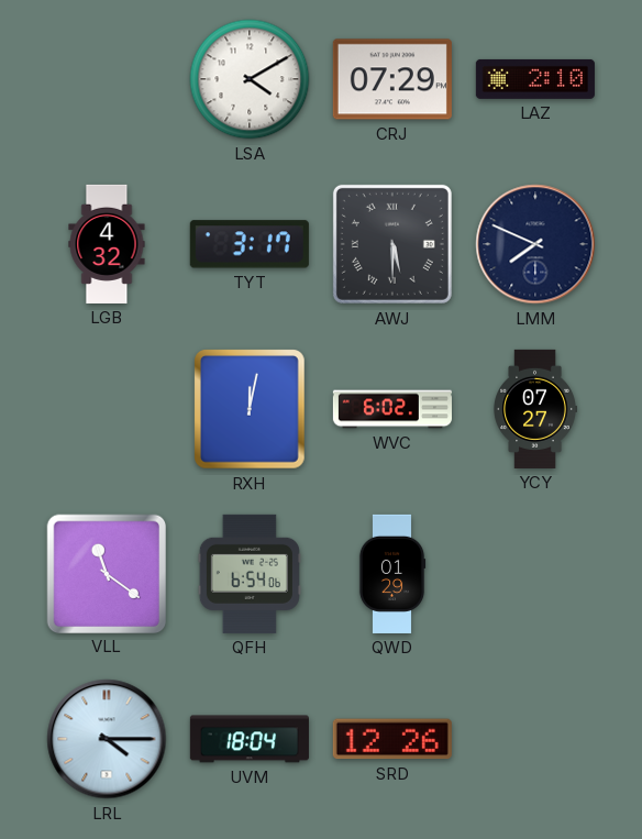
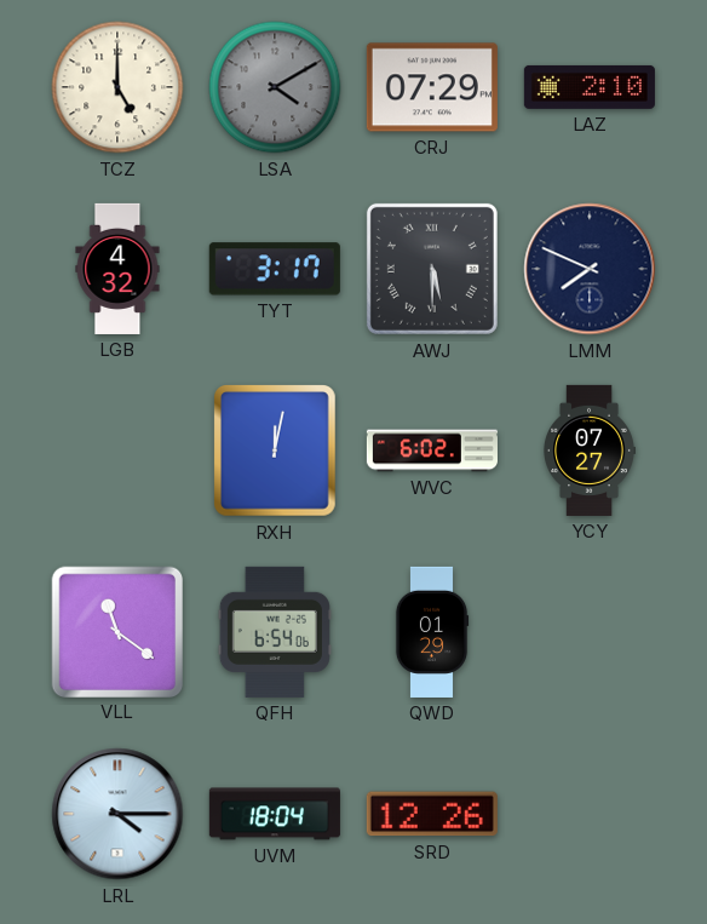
TCZ: none -> 5:00
LSA dial: white -> grey
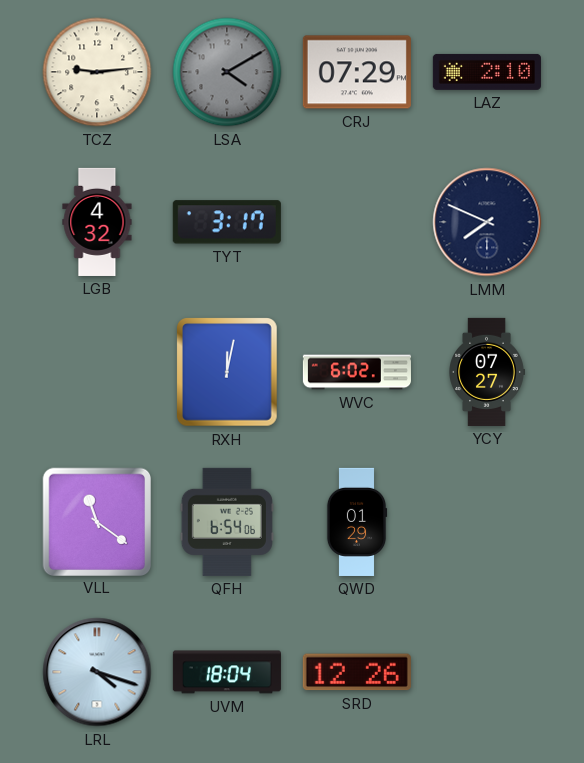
TCZ: 5:00 -> 9:14
AWJ: 5:30 -> none
LRL: 4:15 -> 4:18
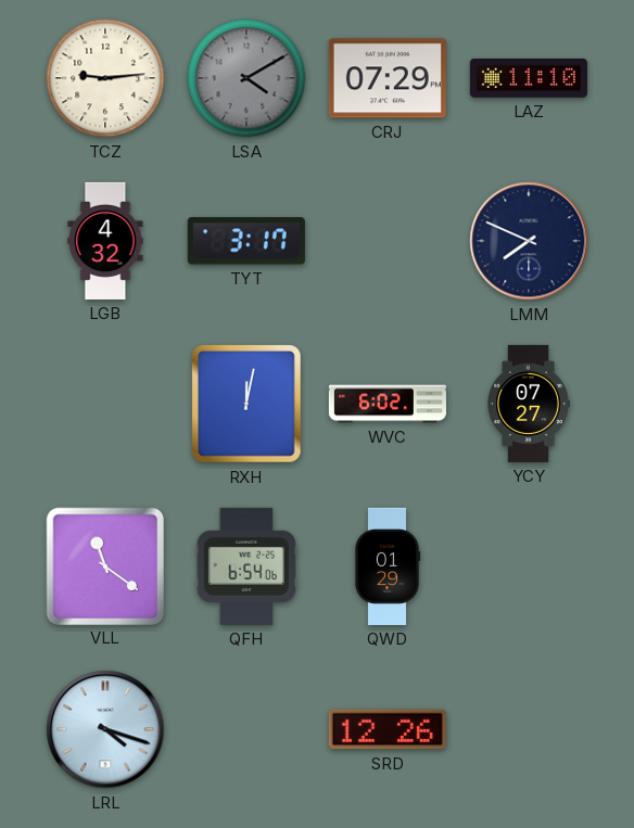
LAZ: 2:10 -> 11:10
UVM: 18:04 -> none
